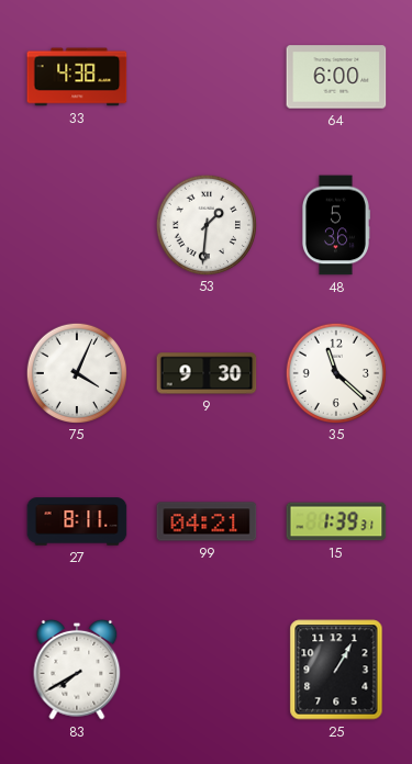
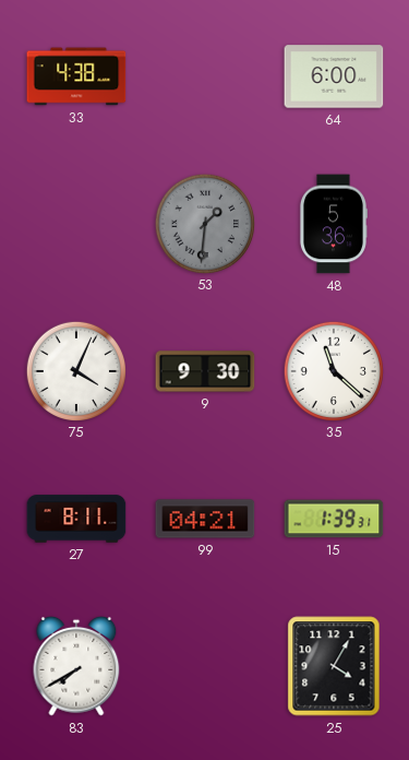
53 dial: white -> grey
25: 1:05 -> 4:05
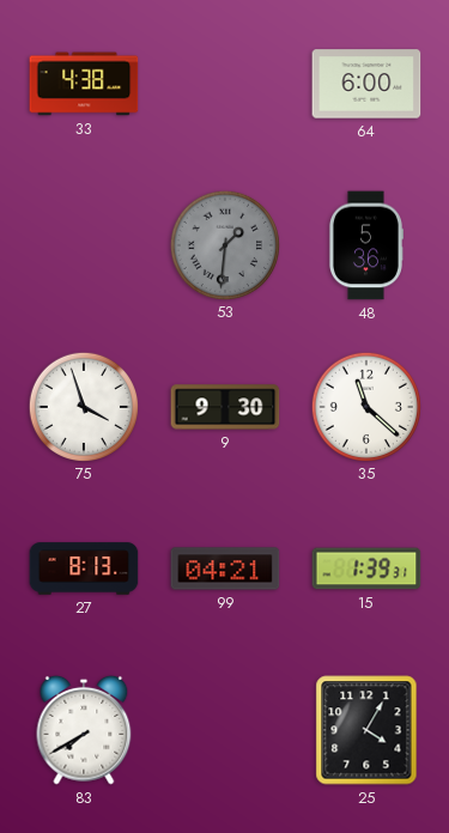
75: 4:04 -> 3:57
27: 8:11 -> 8:13
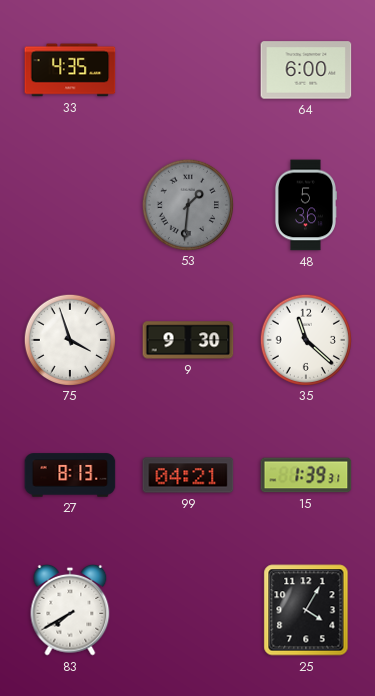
33: 4:38 -> 4:35
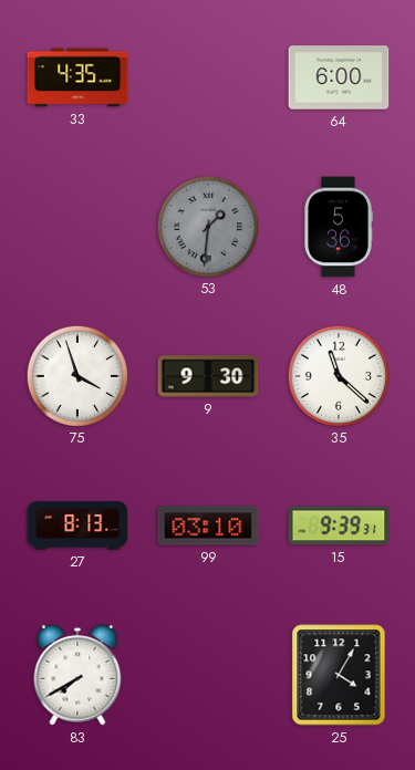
99: 04:21 -> 03:10
15: 1:39 -> 9:39
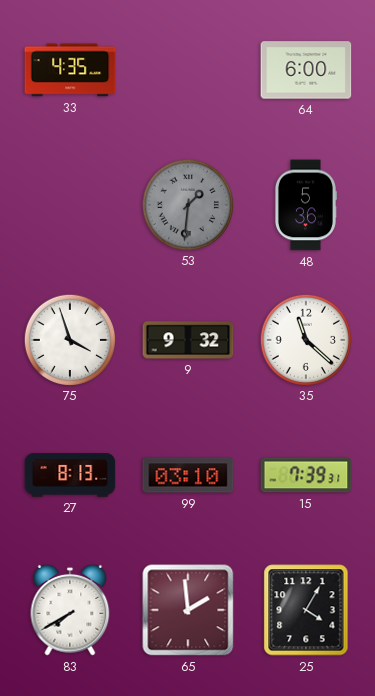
9: 9:30 -> 9:32
15: 9:39 -> 7:39
65: none -> 1:59
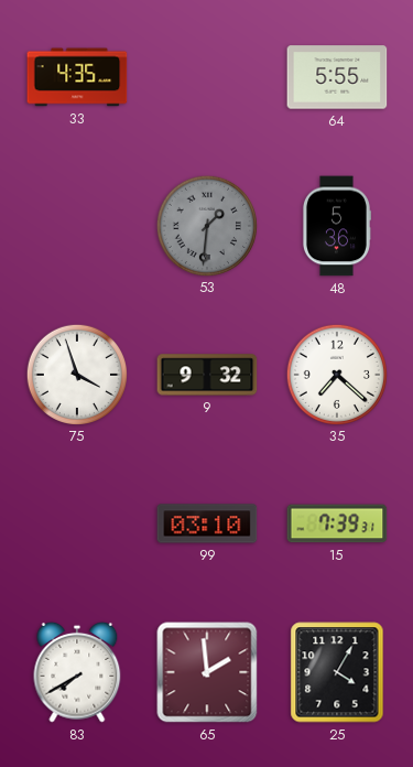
64: 6:00 -> 5:55
35: 11:22 -> 7:22
27: 8:13 -> none
